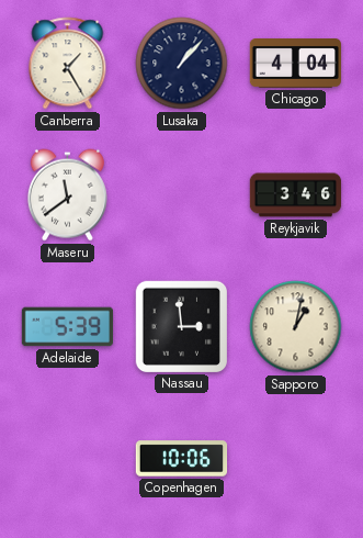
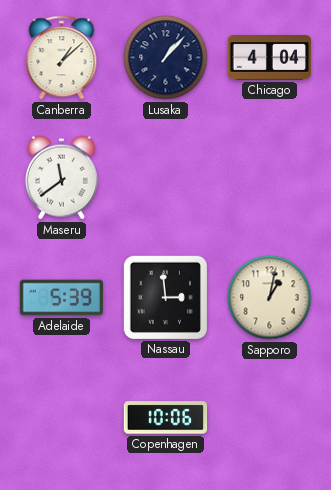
Canberra: 1:25 -> 1:08
Reykjavik: 3:46 -> none
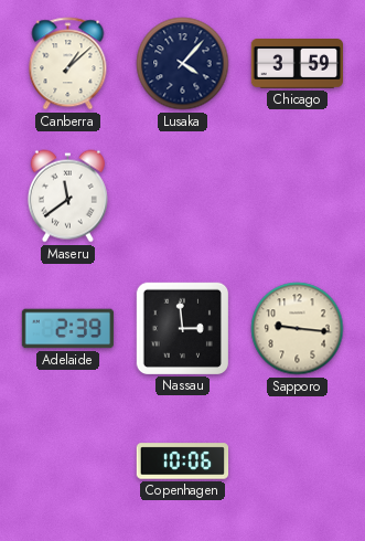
Lusaka: 1:07 -> 4:07
Chicago: 4:04 -> 3:59
Adelaide: 5:39 -> 2:39
Sapporo: 1:02 -> 9:16
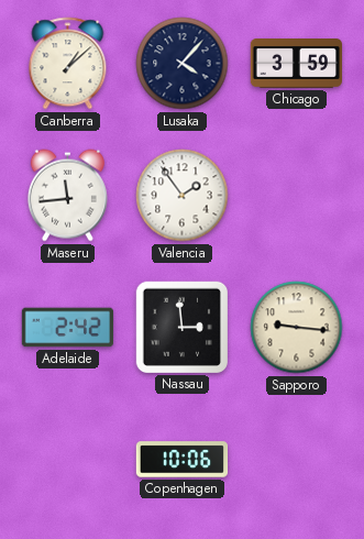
Maseru: 11:39 -> 11:44
Valencia: none -> 1:54
Adelaide: 2:39 -> 2:42
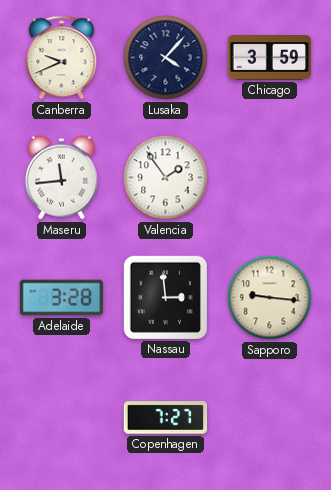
Canberra: 1:08 -> 9:41
Adelaide: 2:42 -> 3:28
Copenhagen: 10:06 -> 7:27
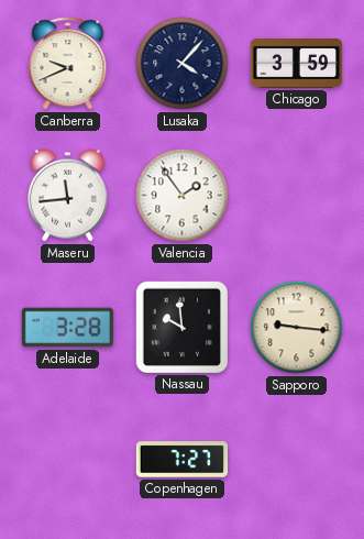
Nassau: 2:59 -> 9:59
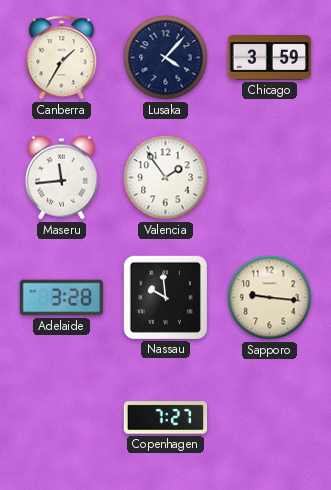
Canberra: 9:41 -> 1:35
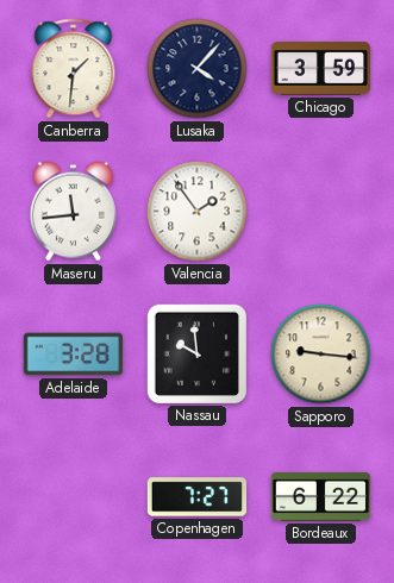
Canberra: 1:35 -> 1:31
Bordeaux: none -> 6:22
